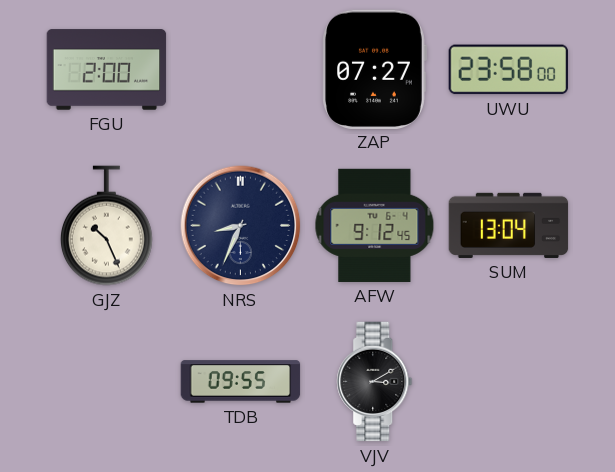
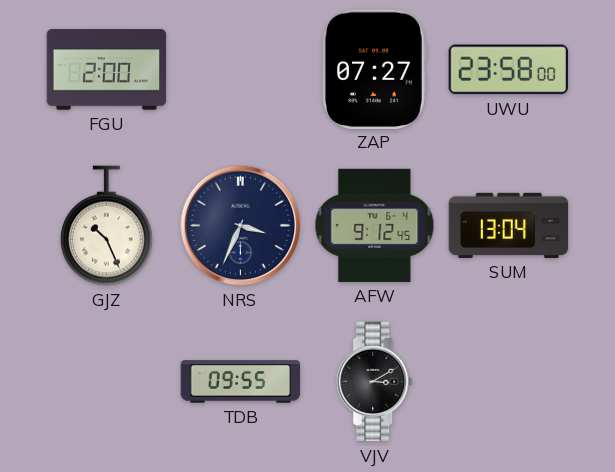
NRS: 8:34 -> 3:34
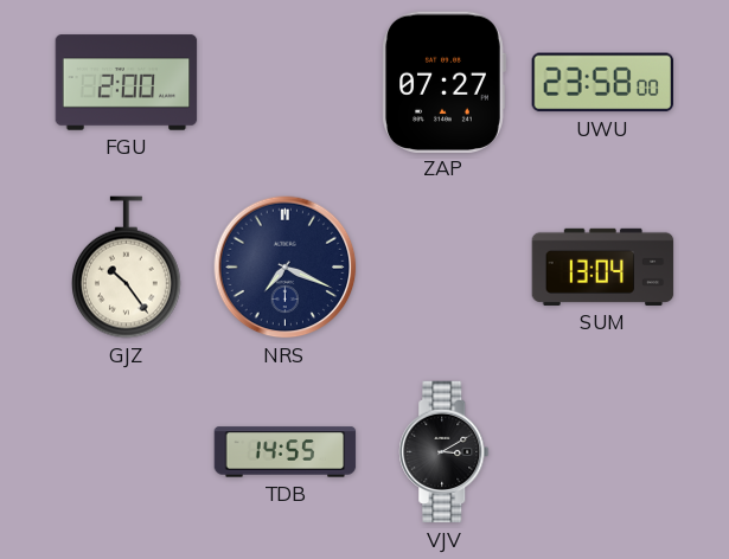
GJZ: 10:26 -> 10:24
NRS: 3:34 -> 7:19
AFW: 9:12 -> none
TDB: 09:55 -> 14:55
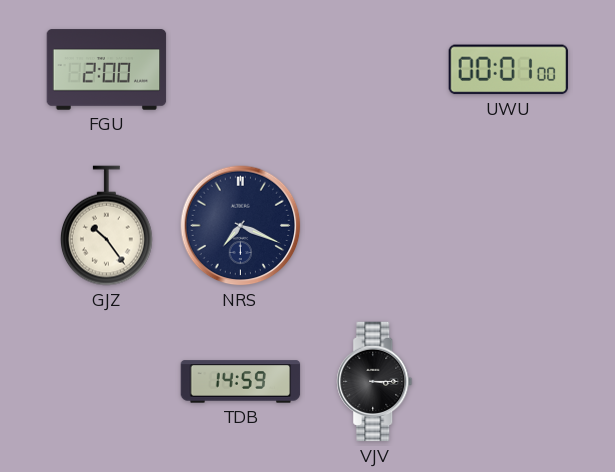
ZAP: 07:27 -> none
UWU: 23:58 -> 00:01
SUM: 13:04 -> none
TDB: 14:55 -> 14:59
VJV: 3:10 -> 3:15
